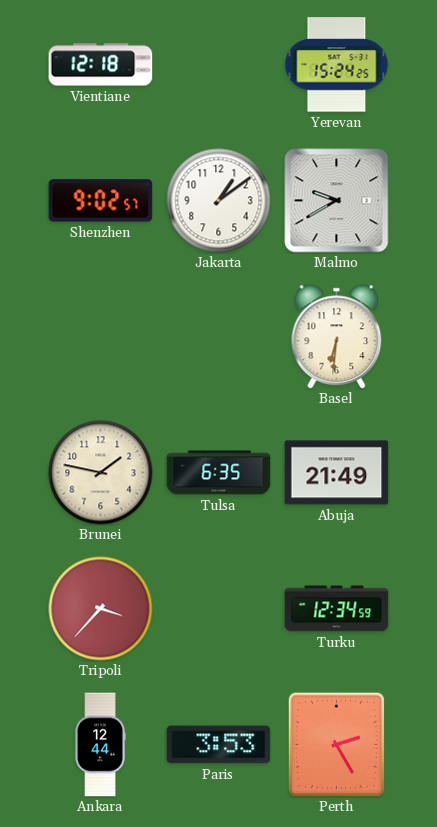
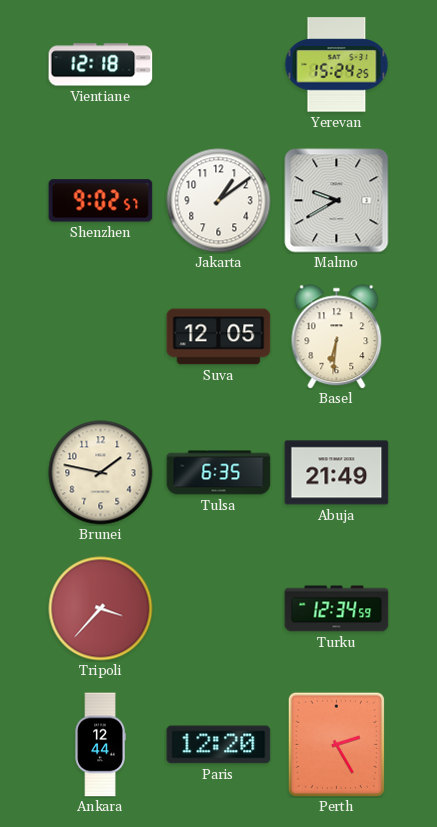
Suva: none -> 12:05
Paris: 3:53 -> 12:20
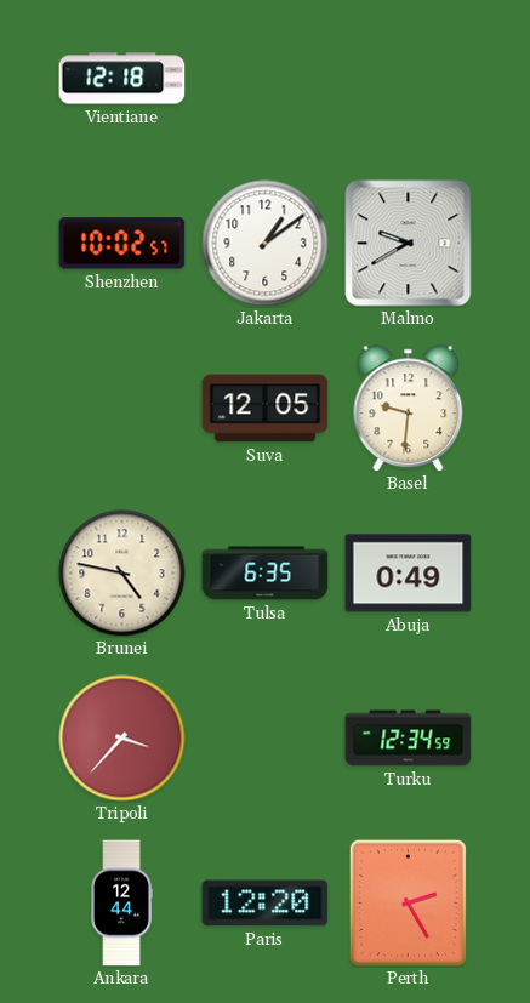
Yerevan: 15:24 -> none
Shenzhen: 9:02 -> 10:02
Basel: 6:31 -> 9:31
Brunei: 1:47 -> 4:47
Abuja: 21:49 -> 0:49
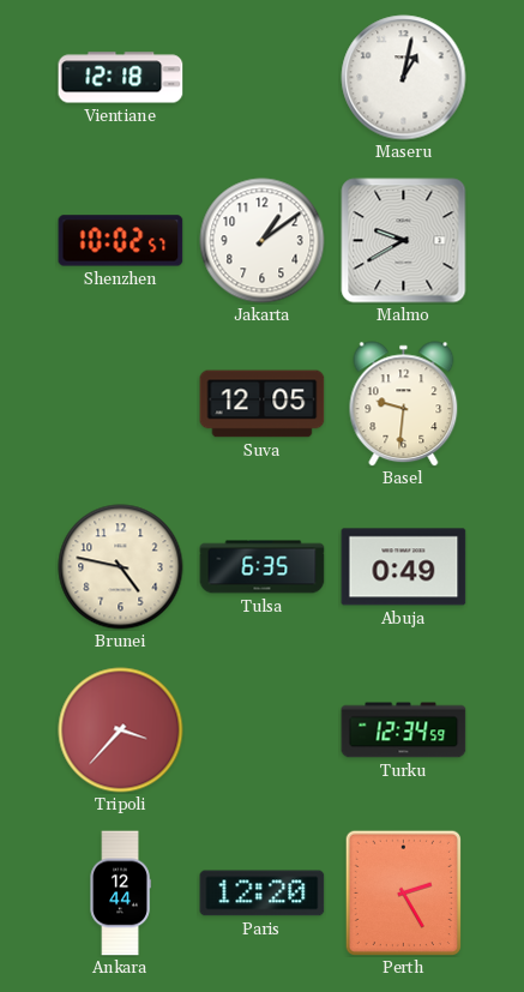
Maseru: none -> 1:02
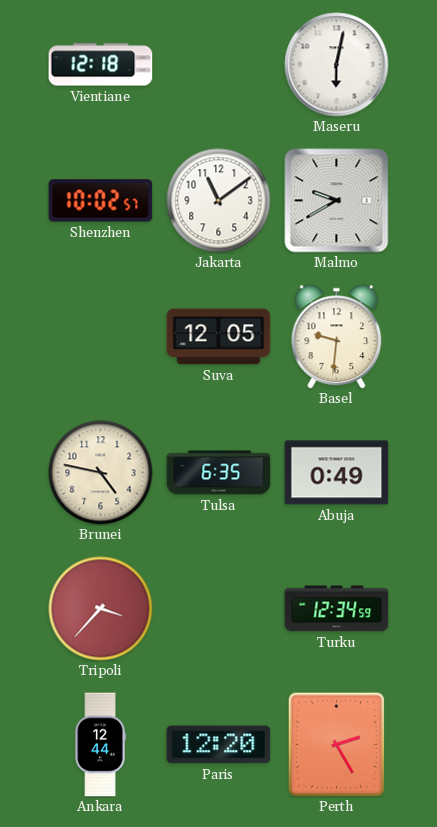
Maseru: 1:02 -> 6:02
Jakarta: 1:09 -> 11:09
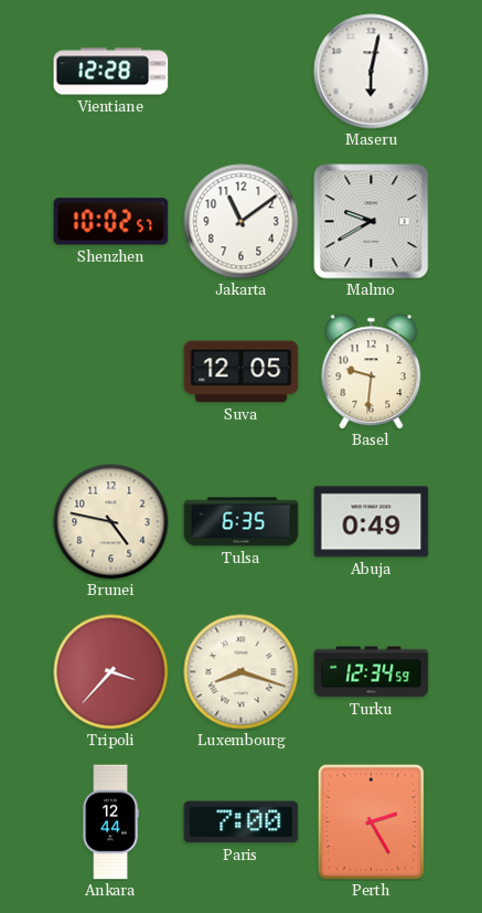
Vientiane: 12:18 -> 12:28
Luxembourg: none -> 8:18
Paris: 12:20 -> 7:00
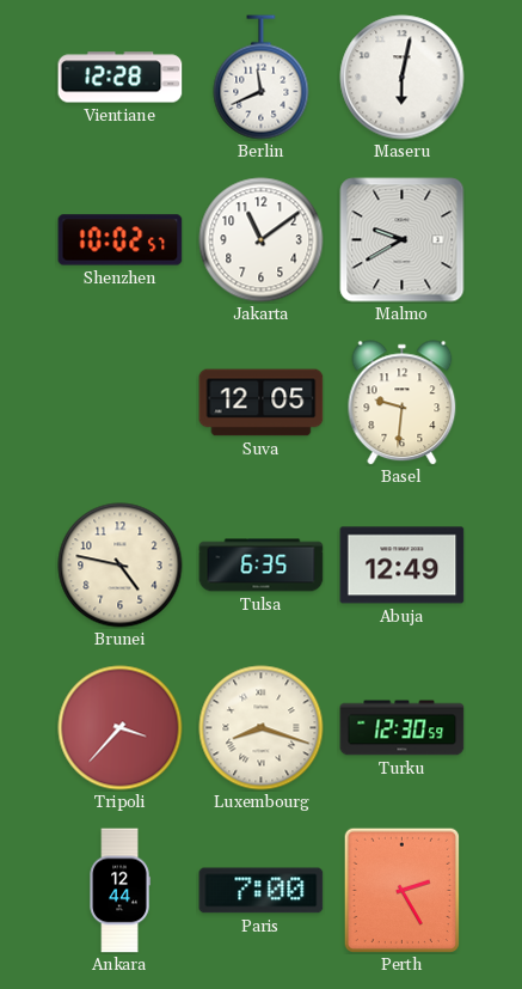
Berlin: none -> 11:41
Abuja: 0:49 -> 12:49
Turku: 12:34 -> 12:30
